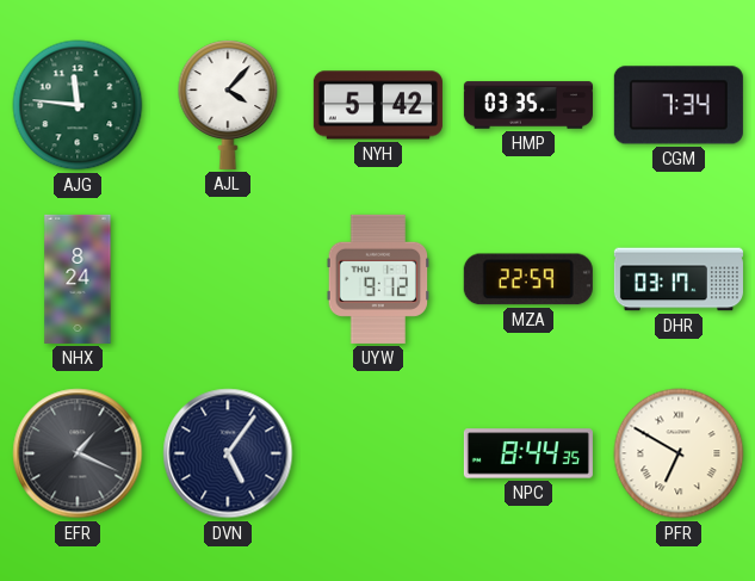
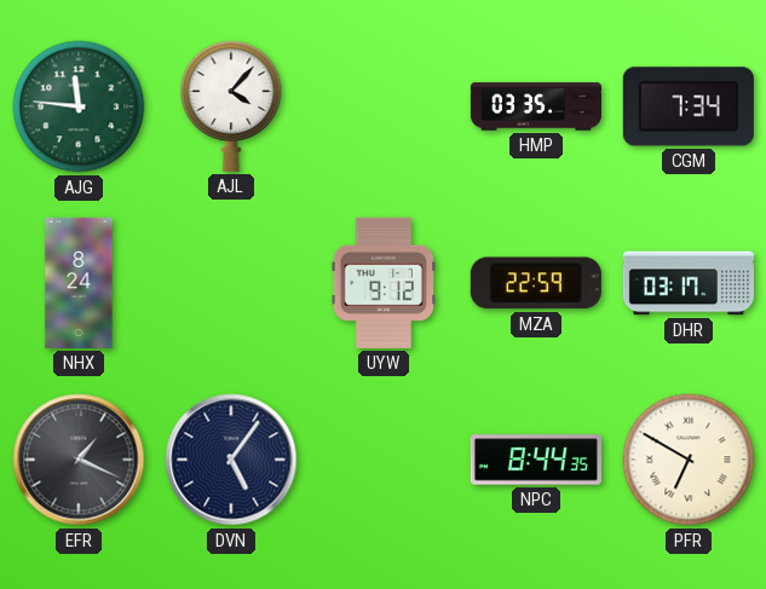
NYH: 5:42 -> none
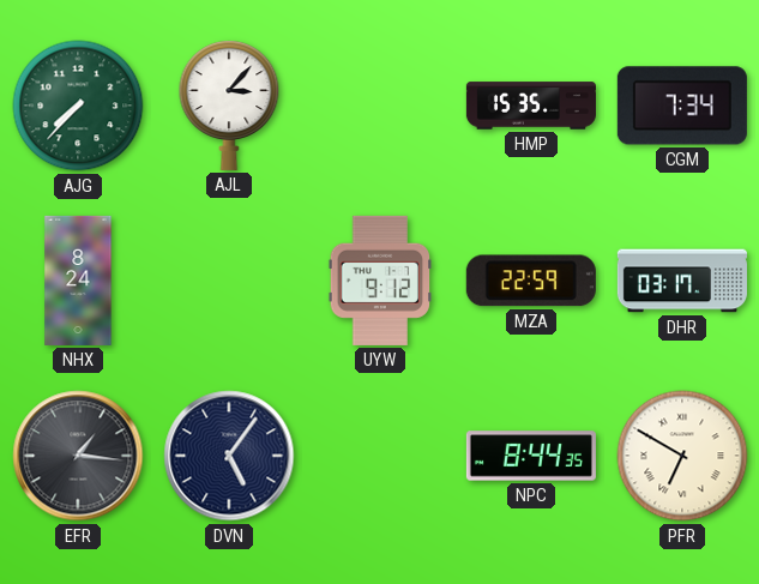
AJG: 11:46 -> 7:37
AJL: 4:07 -> 3:07
HMP: 03:35 -> 15:35
EFR: 1:19 -> 1:16
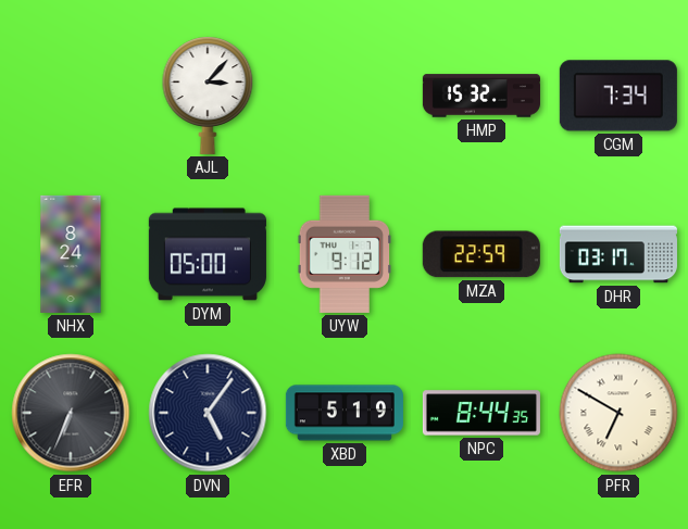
AJG: 7:37 -> none
HMP: 15:35 -> 15:32
DYM: none -> 05:00
EFR: 1:16 -> 6:34
XBD: none -> 5:19
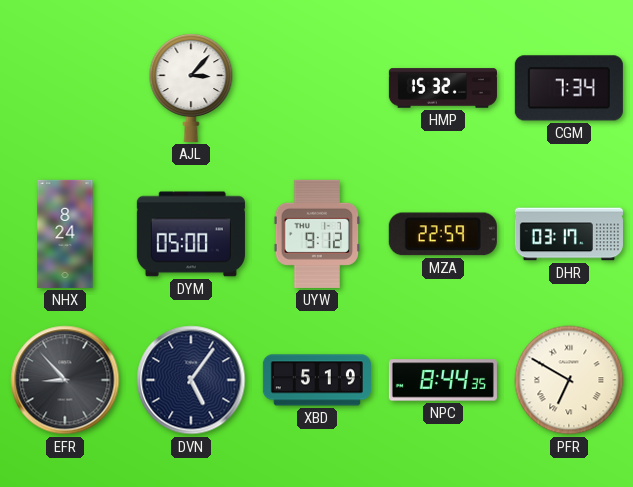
EFR: 6:34 -> 8:53
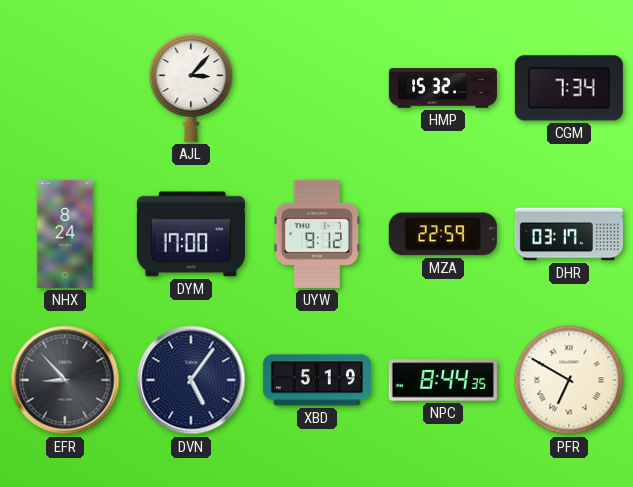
DYM: 05:00 -> 17:00
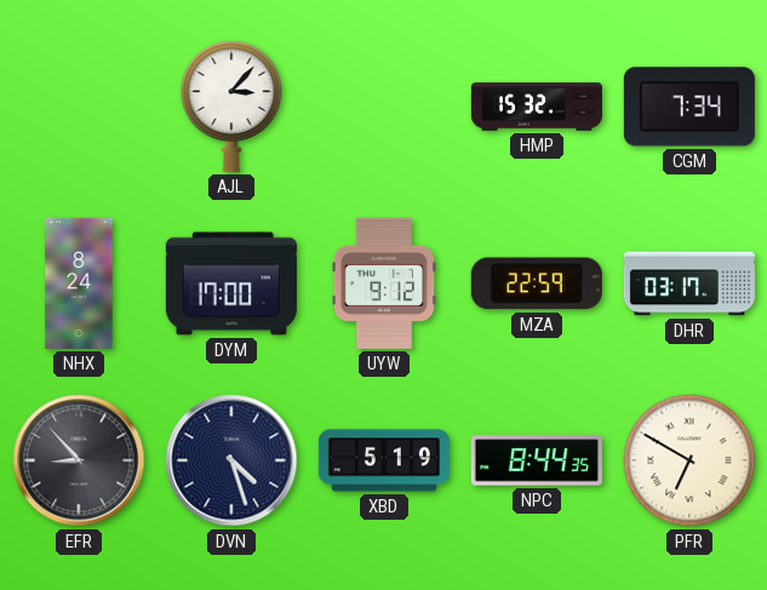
DVN: 5:06 -> 4:27
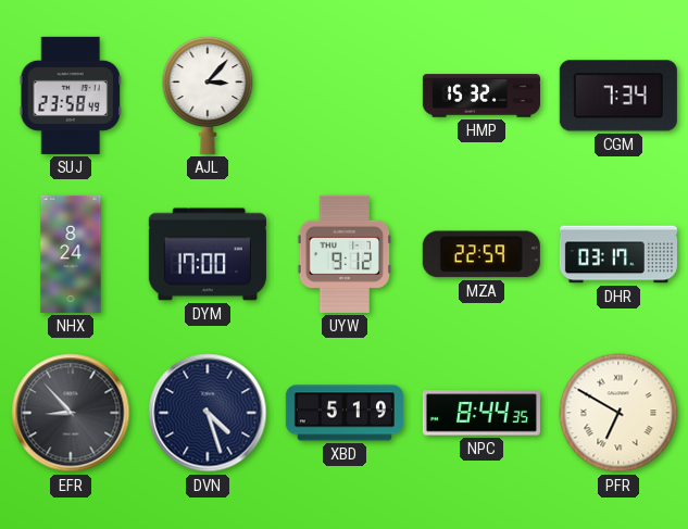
SUJ: none -> 23:58
